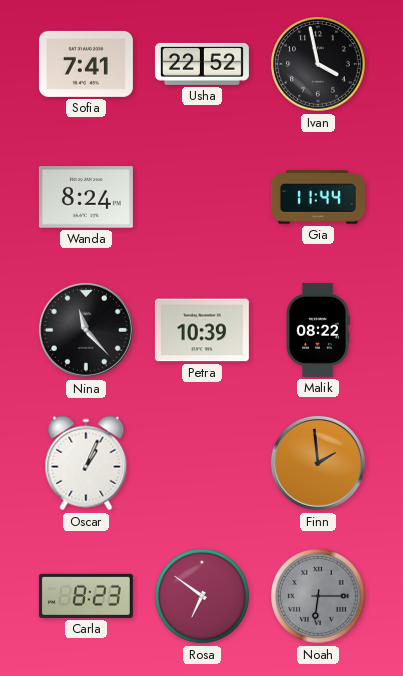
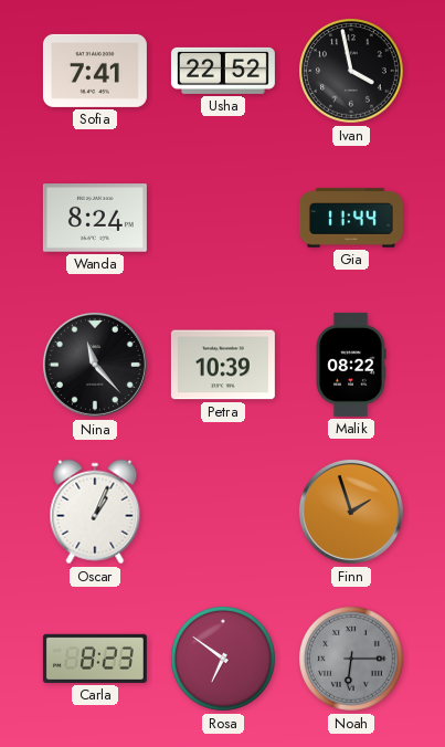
Finn: 1:59 -> 1:57
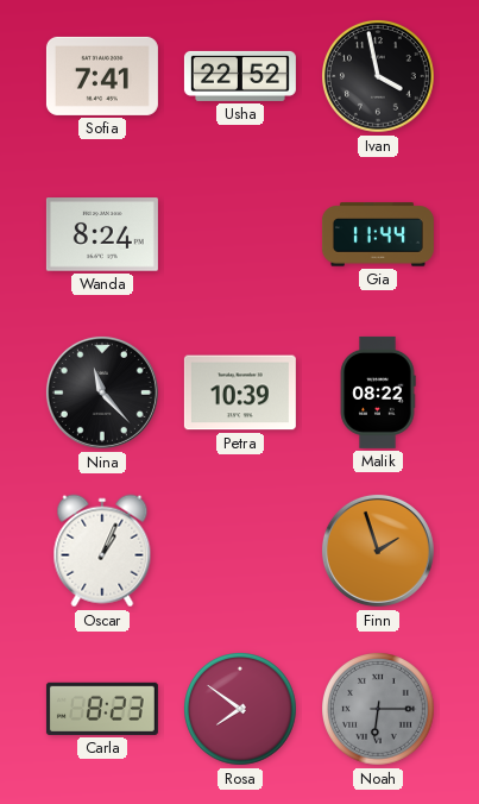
Rosa: 6:51 -> 7:51
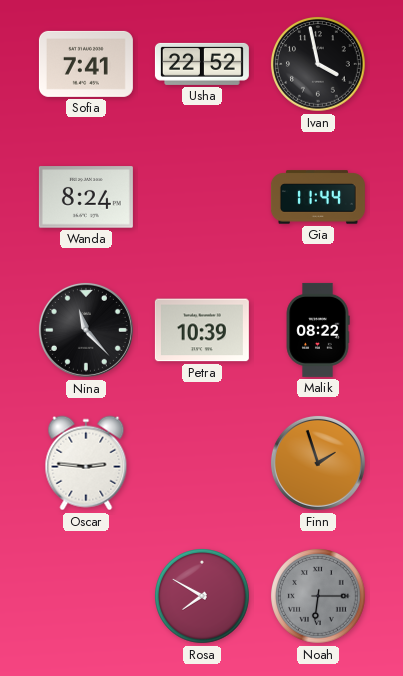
Oscar: 1:04 -> 2:46
Carla: 8:23 -> none
Rosa: 7:51 -> 7:50
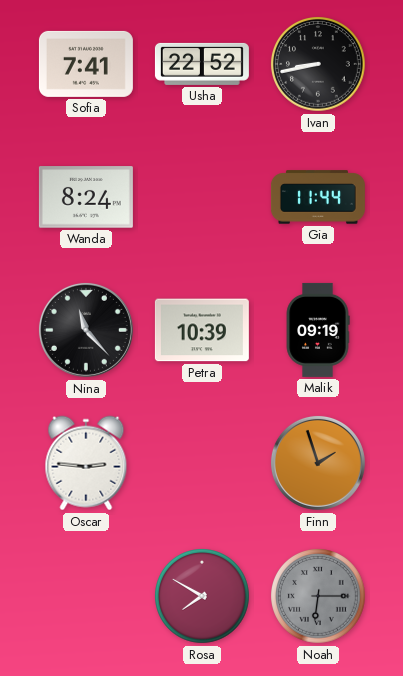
Ivan: 3:58 -> 8:43
Malik: 08:22 -> 09:19
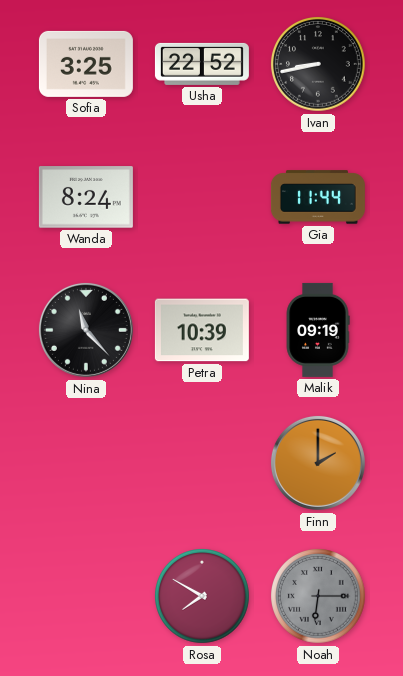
Sofia: 7:41 -> 3:25
Oscar: 2:46 -> none
Finn: 1:57 -> 2:00
